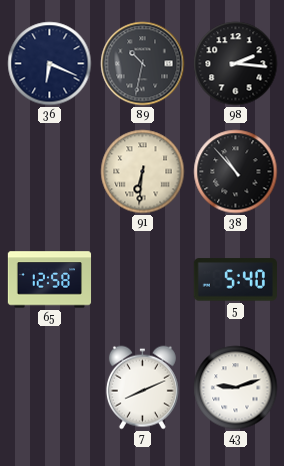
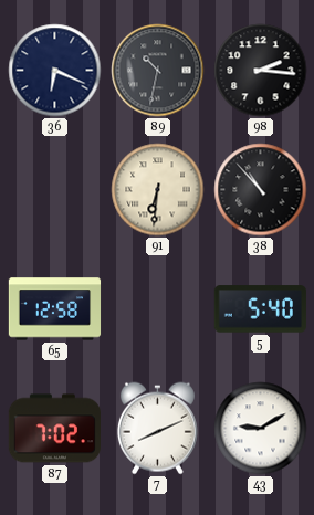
87: none -> 7:02
43: 9:12 -> 9:10
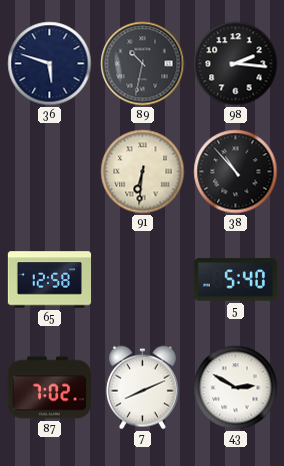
36: 6:19 -> 5:48
43: 9:10 -> 2:50
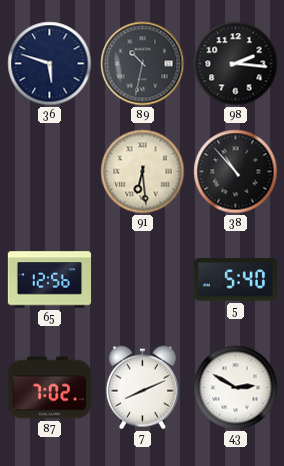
91: 6:31 -> 6:29
65: 12:58 -> 12:56
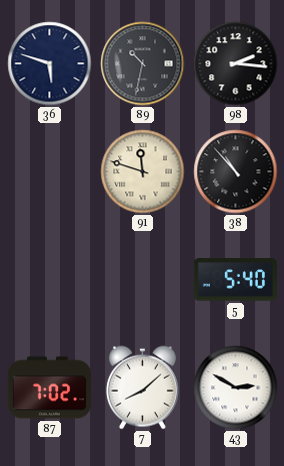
91: 6:29 -> 11:48
65: 12:56 -> none
7: 8:11 -> 8:08
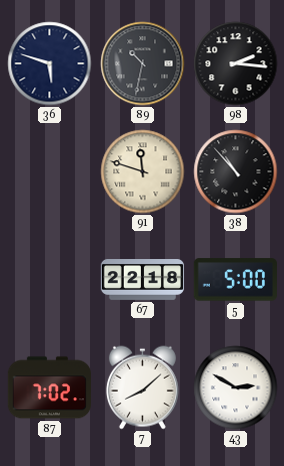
67: none -> 22:18
5: 5:40 -> 5:00
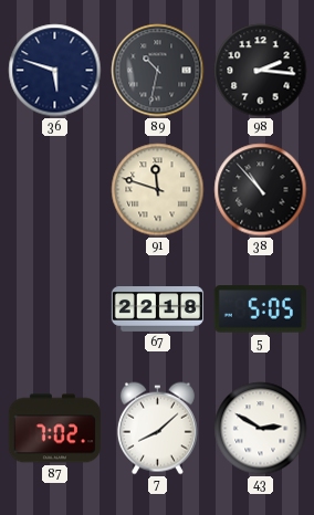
5: 5:00 -> 5:05
